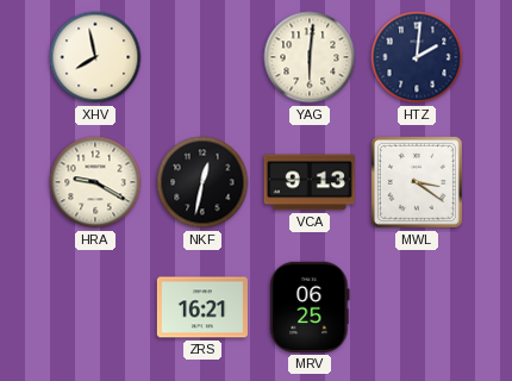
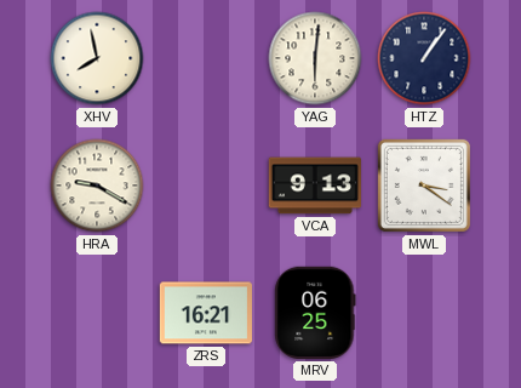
HTZ: 2:01 -> 1:06
NKF: 12:32 -> none
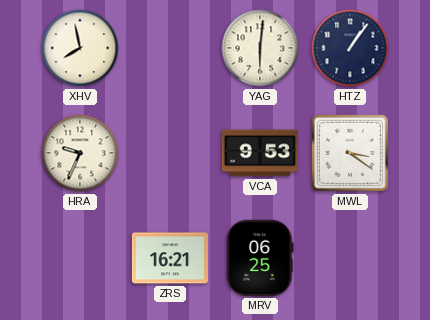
HRA: 9:20 -> 9:34
VCA: 9:13 -> 9:53
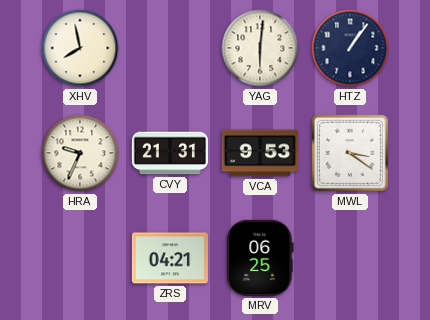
CVY: none -> 21:31
ZRS: 16:21 -> 04:21
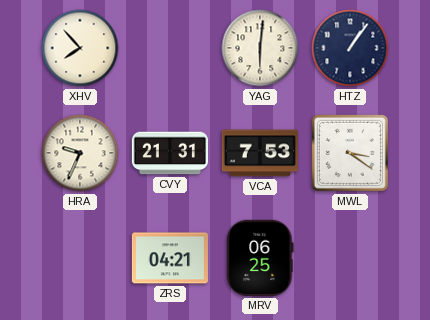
XHV: 7:58 -> 7:53
VCA: 9:53 -> 7:53
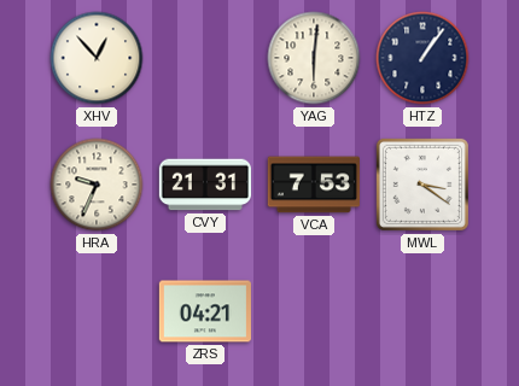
XHV: 7:53 -> 12:53
MRV: 06:25 -> none
